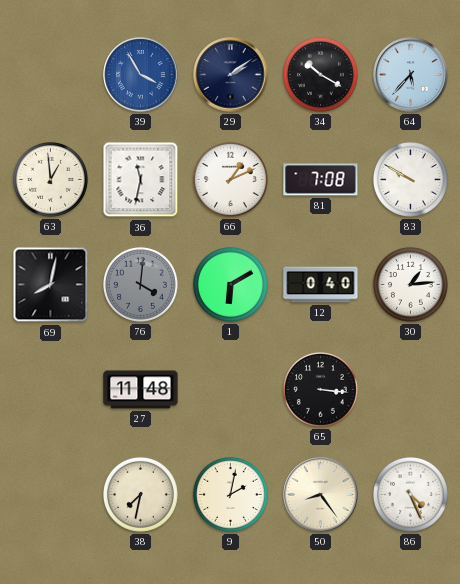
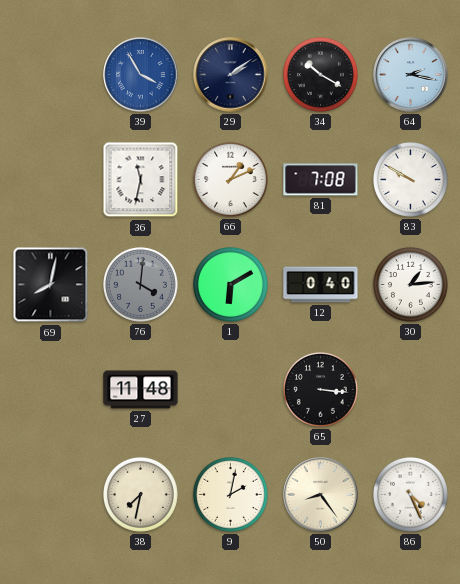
64: 5:37 -> 2:17
63: 12:59 -> none
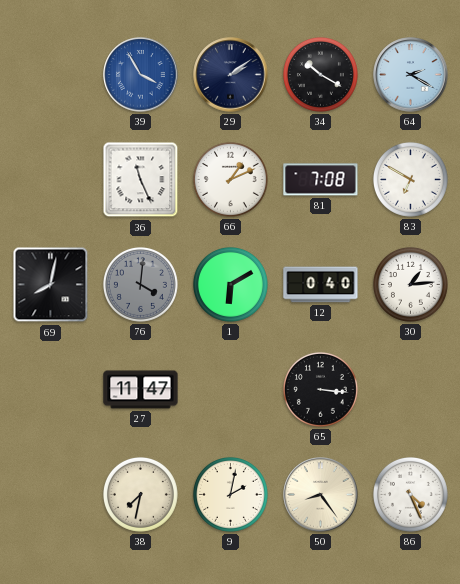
64: 2:17 -> 2:20
36: 11:32 -> 11:26
83: 9:50 -> 6:50
27: 11:48 -> 11:47
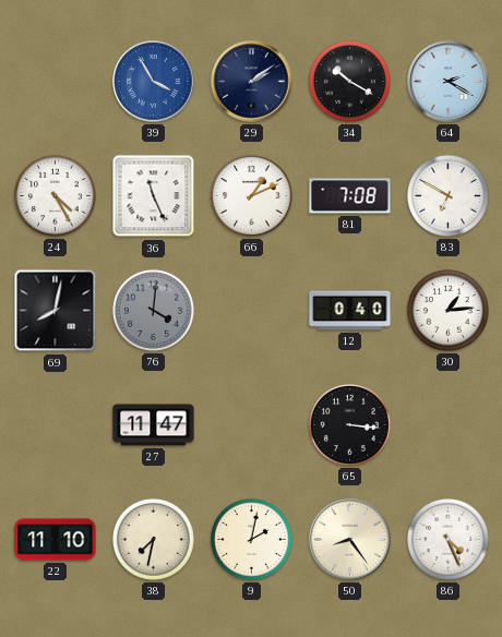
24: none -> 4:25
1: 6:10 -> none
22: none -> 11:10
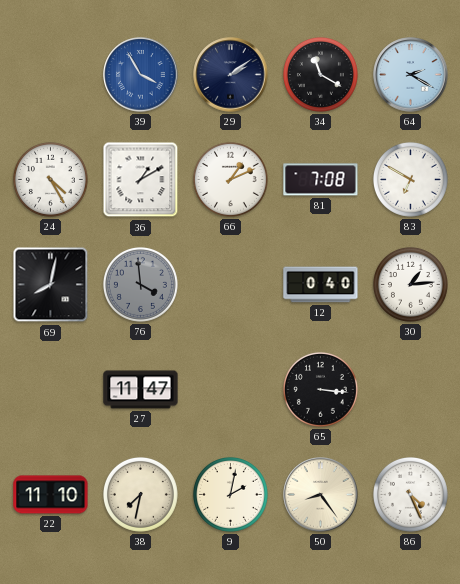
34: 10:20 -> 11:20
36: 11:26 -> 1:10
76: 4:01 -> 3:59
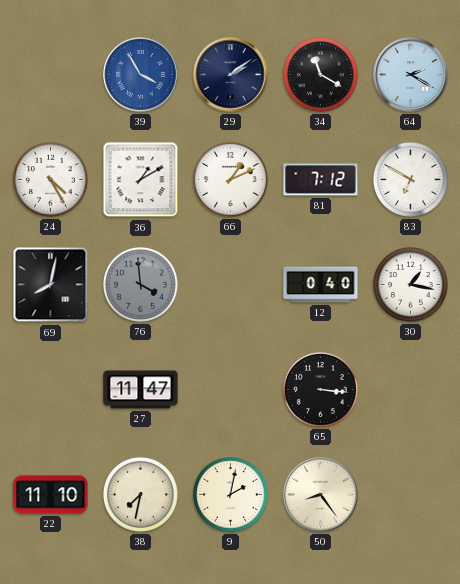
81: 7:08 -> 7:12
30: 1:14 -> 1:17
86: 4:26 -> none
